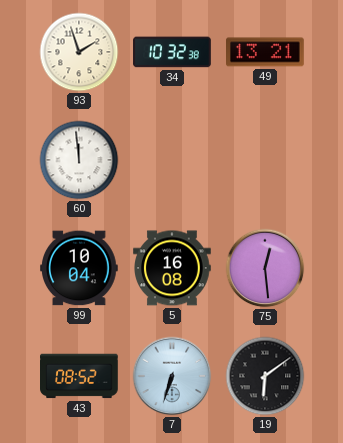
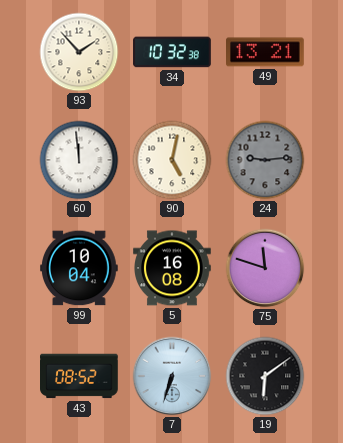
93: 1:57 -> 1:53
90: none -> 5:02
24: none -> 9:14
75: 12:29 -> 11:48
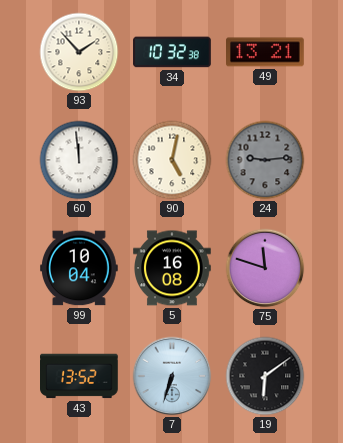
43: 08:52 -> 13:52
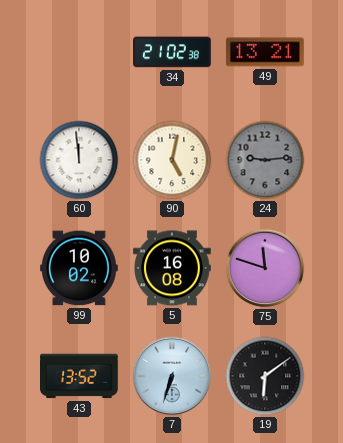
93: 1:53 -> none
34: 10:32 -> 21:02
99: 10:04 -> 10:02
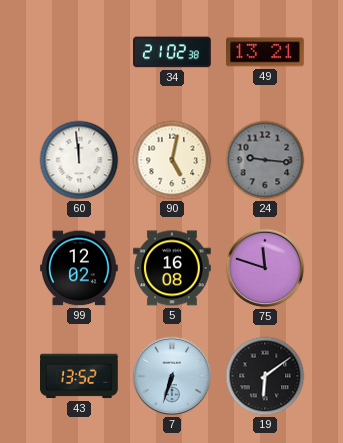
24: 9:14 -> 9:16
99: 10:02 -> 12:02
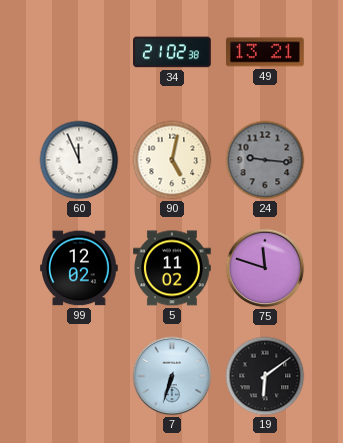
60: 11:59 -> 11:56
5: 16:08 -> 11:02
43: 13:52 -> none
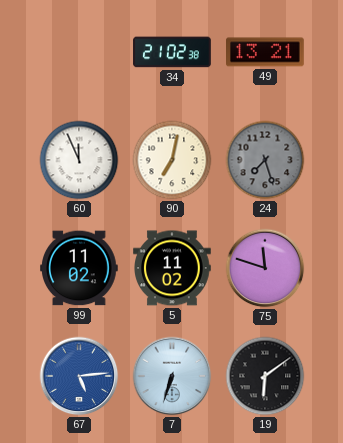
90: 5:02 -> 7:02
24: 9:16 -> 7:27
99: 12:02 -> 11:02
67: none -> 5:14
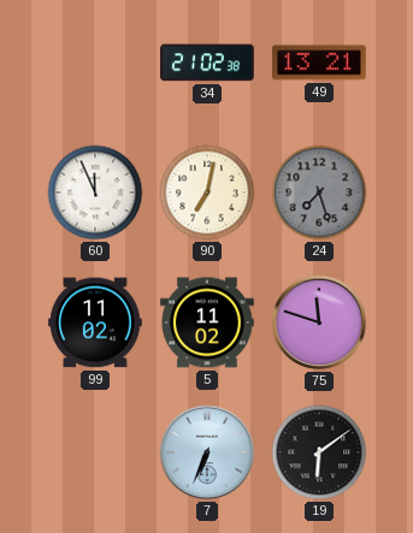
67: 5:14 -> none
7: 6:33 -> 6:34
